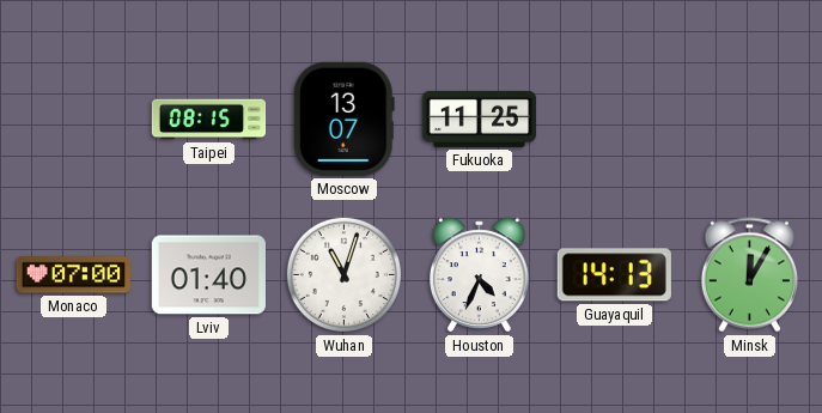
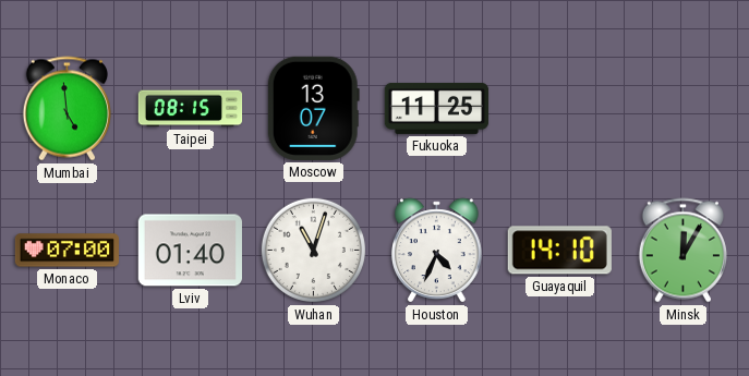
Mumbai: none -> 4:59
Guayaquil: 14:13 -> 14:10
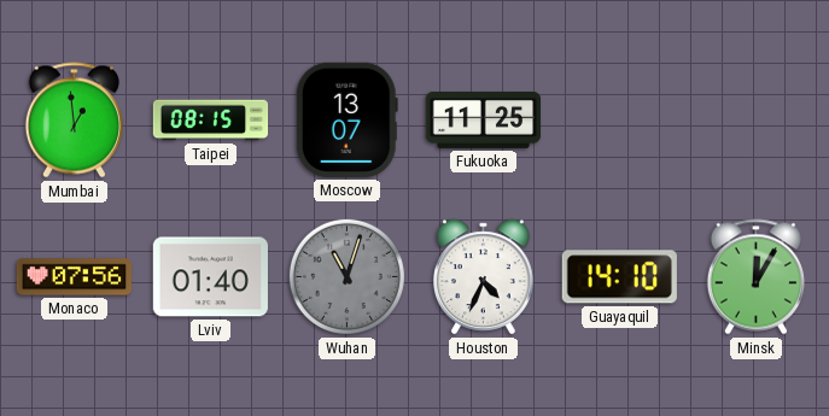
Mumbai: 4:59 -> 12:59
Monaco: 07:00 -> 07:56
Wuhan dial: white -> grey
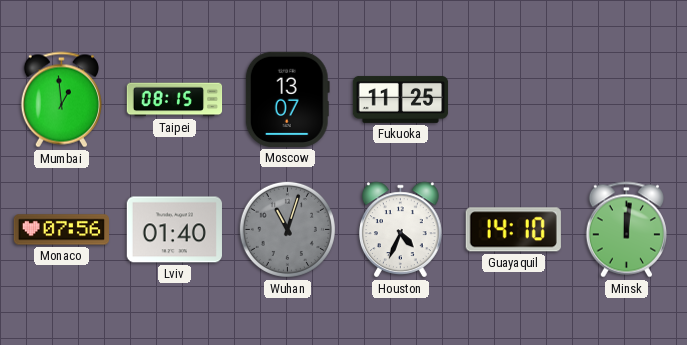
Minsk: 12:05 -> 12:01
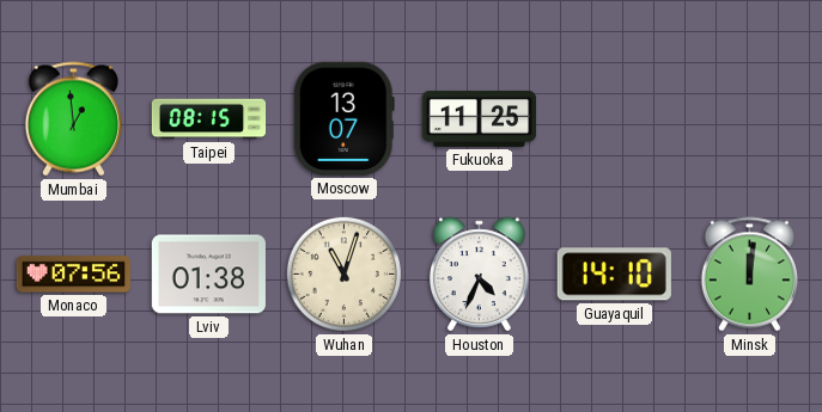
Lviv: 01:40 -> 01:38
Wuhan dial: grey -> cream
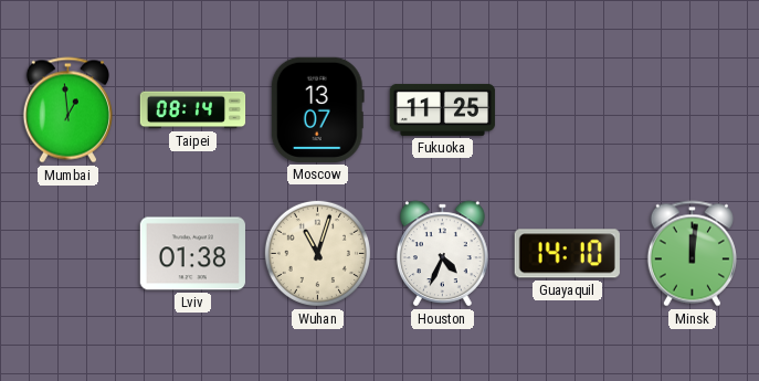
Taipei: 08:15 -> 08:14
Monaco: 07:56 -> none
